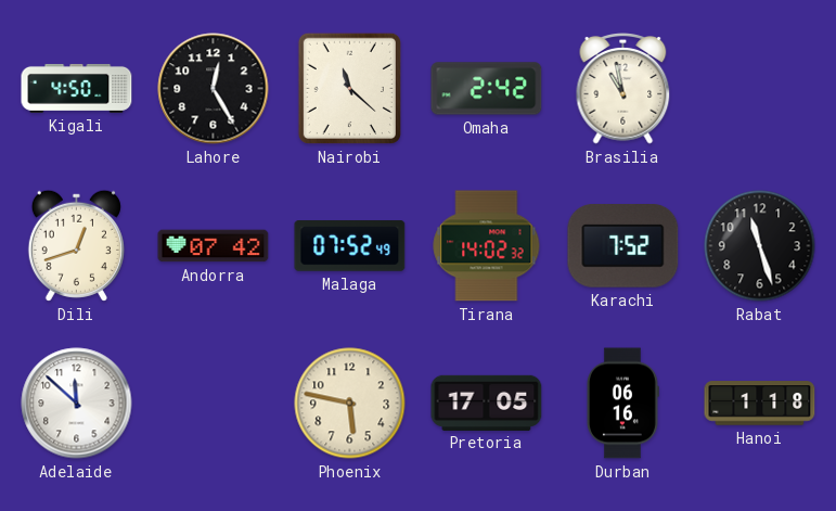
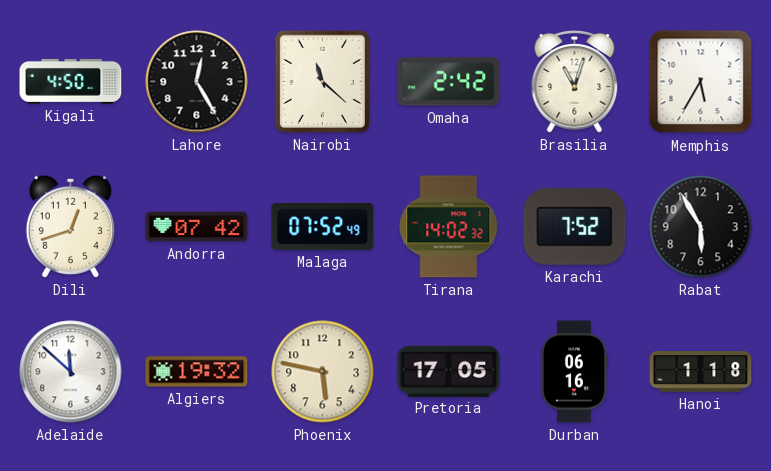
Brasilia: 10:58 -> 11:03
Memphis: none -> 5:35
Rabat: 11:27 -> 5:55
Algiers: none -> 19:32
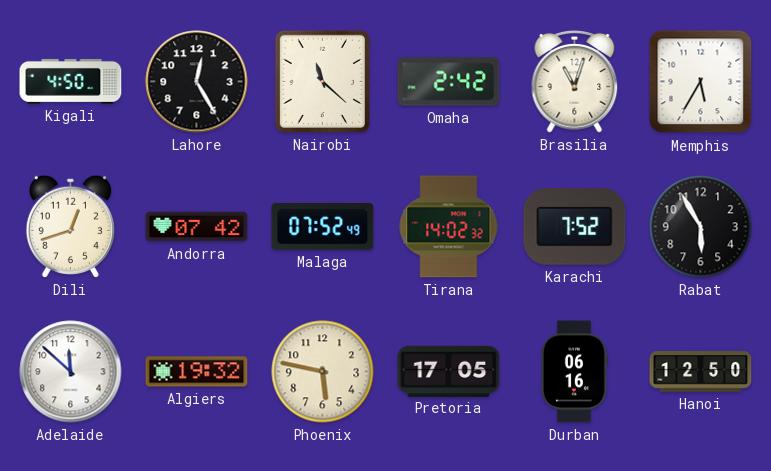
Hanoi: 1:18 -> 12:50
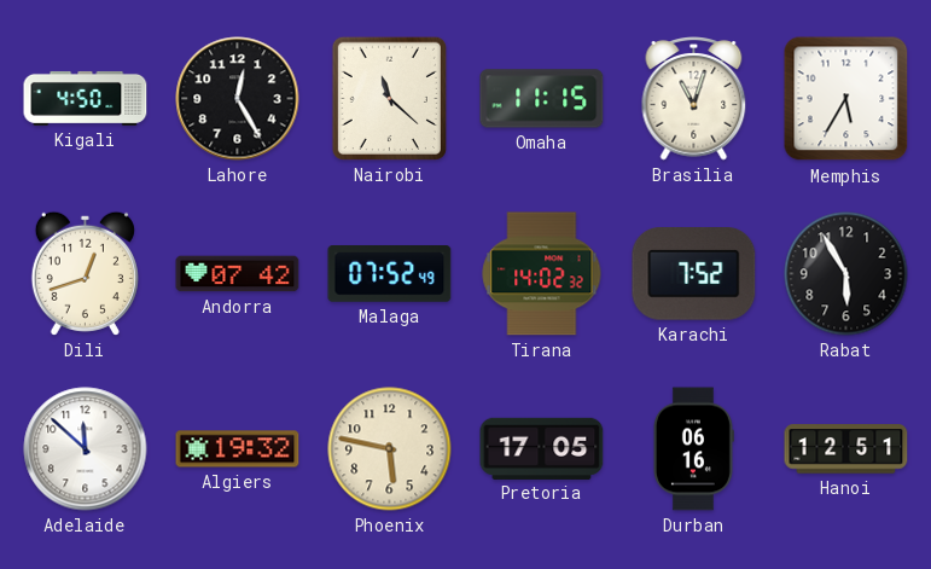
Omaha: 2:42 -> 11:15
Hanoi: 12:50 -> 12:51
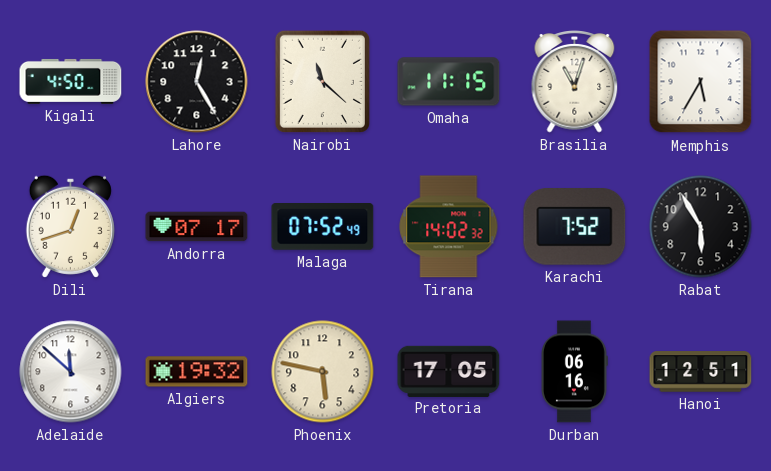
Andorra: 07:42 -> 07:17
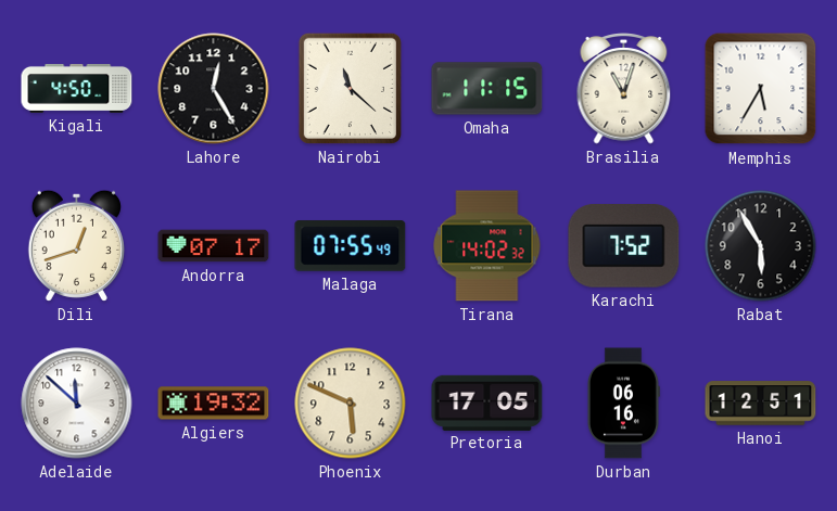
Malaga: 07:52 -> 07:55
Phoenix: 5:47 -> 5:49
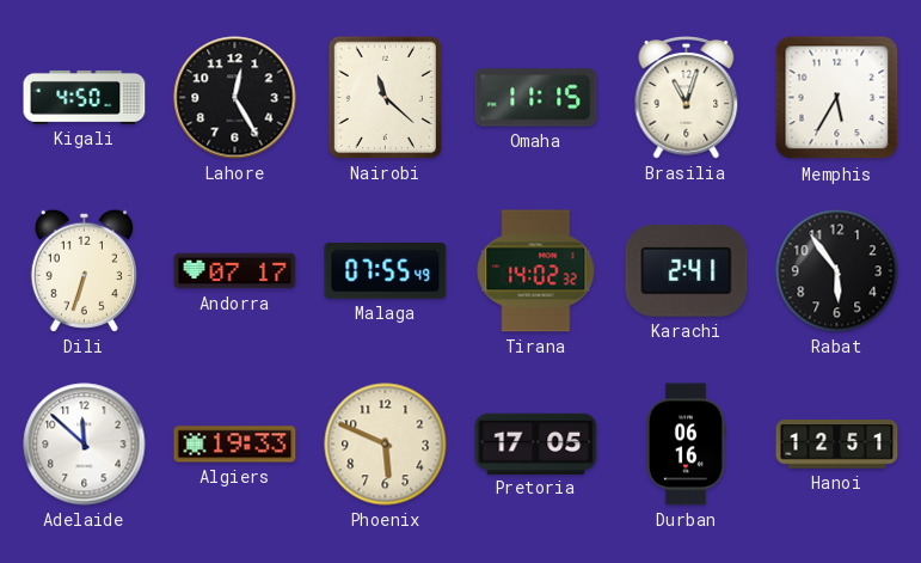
Dili: 12:42 -> 6:33
Karachi: 7:52 -> 2:41
Rabat: 5:55 -> 5:54
Algiers: 19:32 -> 19:33
